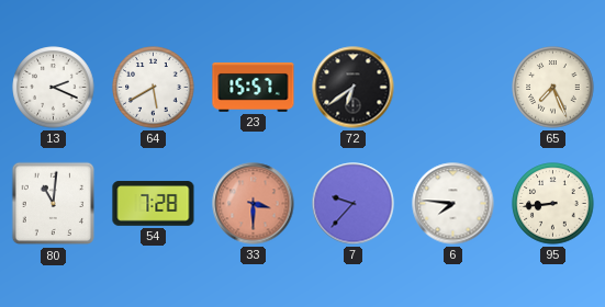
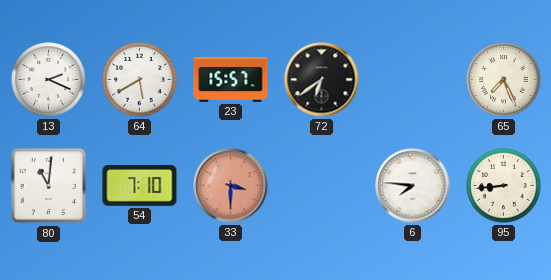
54: 7:28 -> 7:10
7: 9:37 -> none
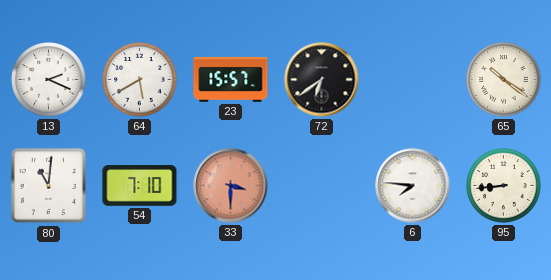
65: 7:26 -> 10:21
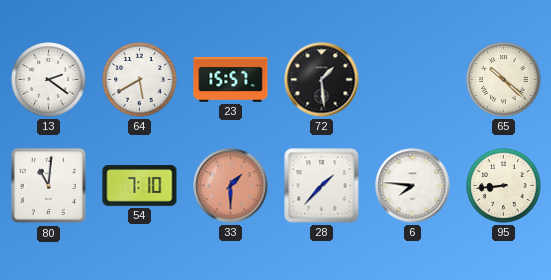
13: 2:19 -> 2:21
72: 6:39 -> 1:29
65: 10:21 -> 10:22
33: 3:30 -> 1:30
28: none -> 1:37
